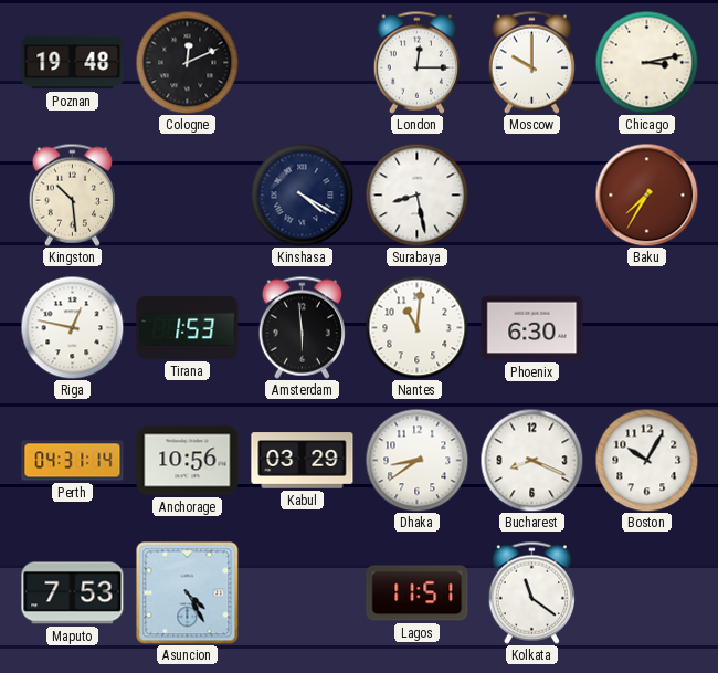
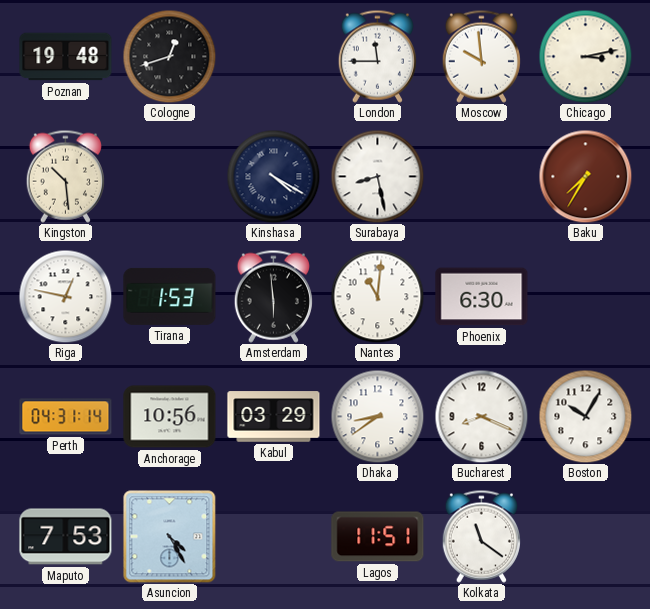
Cologne: 12:11 -> 12:42
London: 12:15 -> 11:45
Moscow: 10:00 -> 9:59
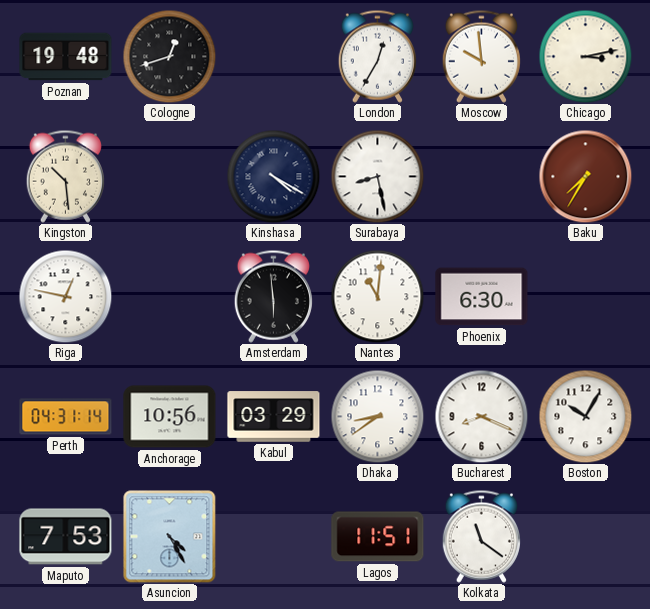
London: 11:45 -> 12:35
Tirana: 1:53 -> none
